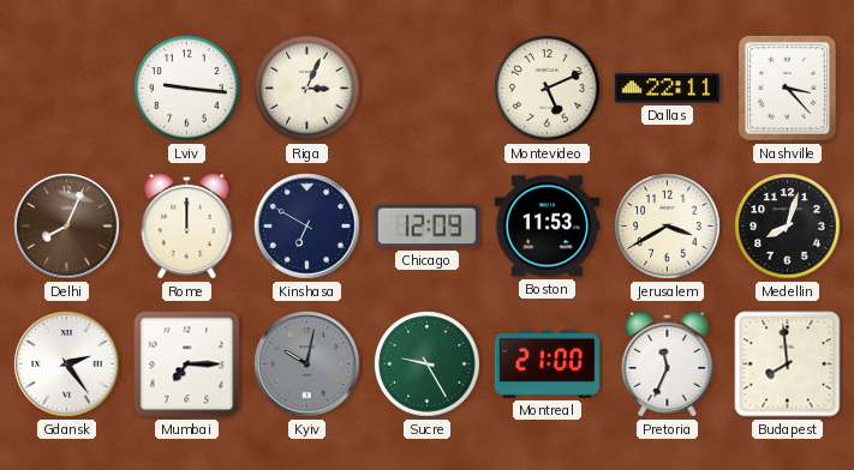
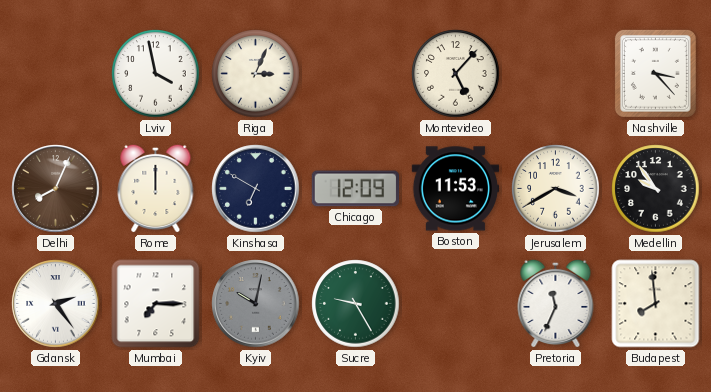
Lviv: 9:16 -> 3:58
Montevideo: 5:11 -> 5:07
Dallas: 22:11 -> none
Medellin: 8:03 -> 9:54
Montreal: 21:00 -> none
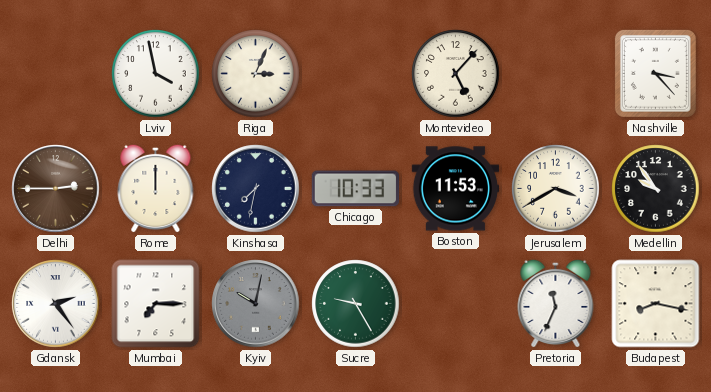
Delhi: 8:04 -> 2:45
Kinshasa: 6:50 -> 7:32
Chicago: 12:09 -> 10:33
Budapest: 7:59 -> 8:17
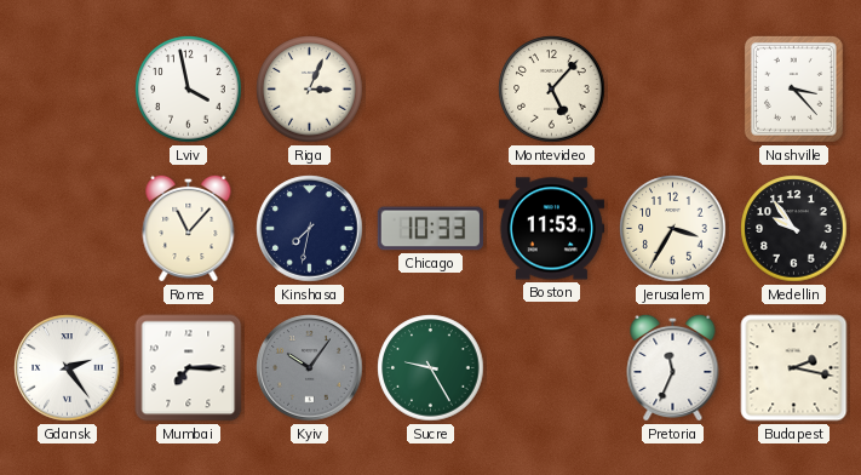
Delhi: 2:45 -> none
Rome: 12:00 -> 11:07
Jerusalem: 3:40 -> 3:35
Kyiv: 10:02 -> 10:06
Budapest: 8:17 -> 2:17
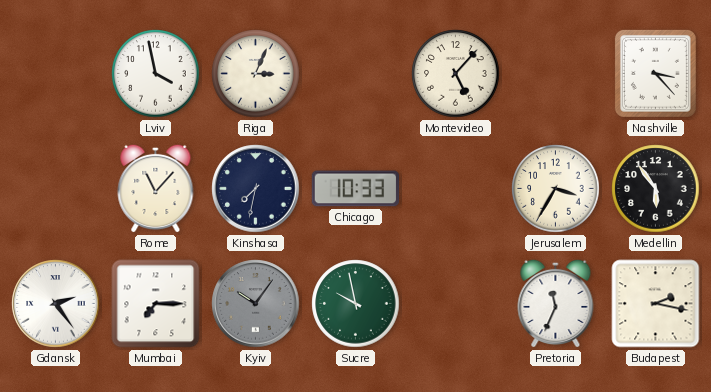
Boston: 11:53 -> none
Medellin: 9:54 -> 5:54
Sucre: 9:25 -> 9:58
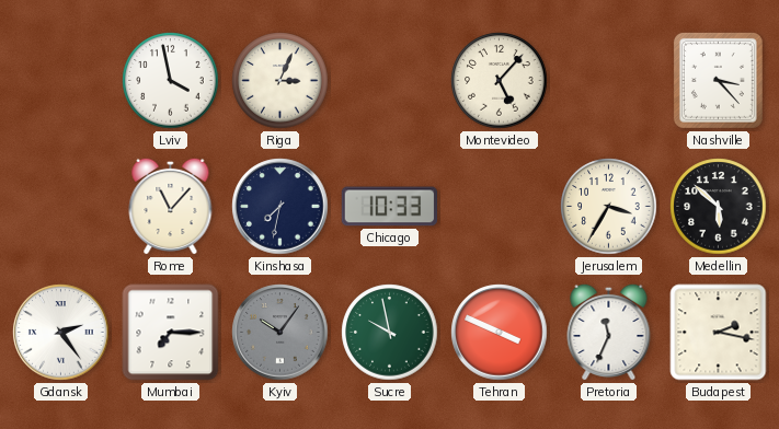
Medellin: 5:54 -> 5:52
Tehran: none -> 3:49
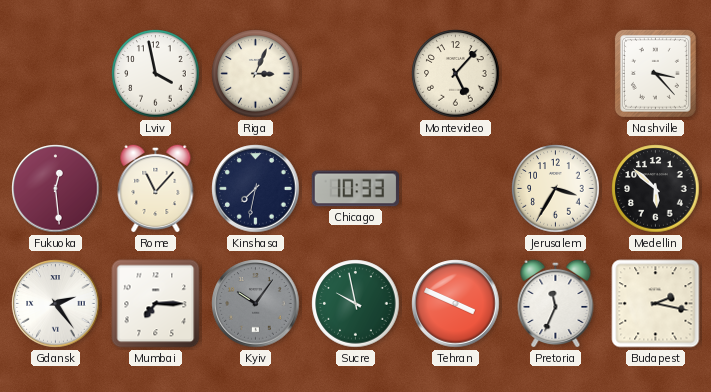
Fukuoka: none -> 12:29
